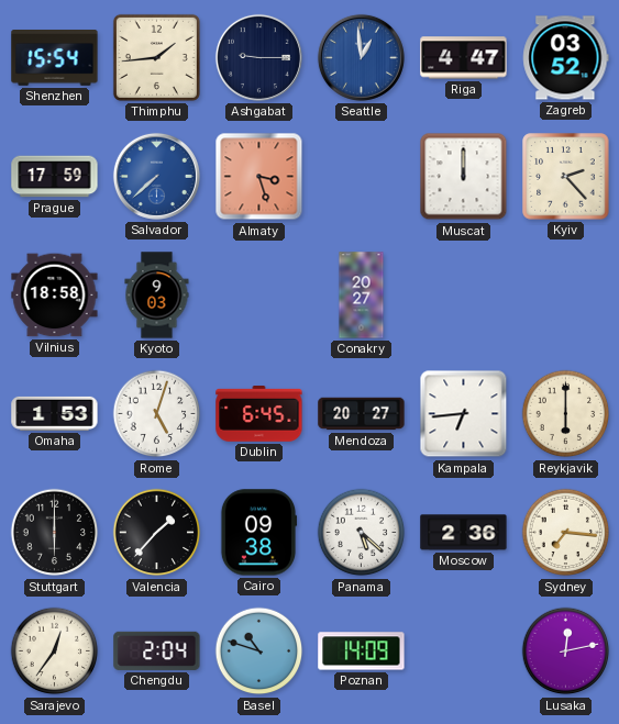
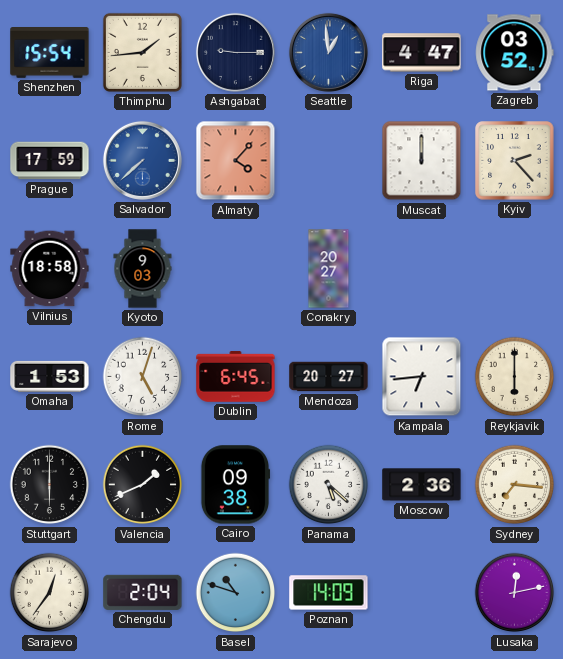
Almaty: 3:27 -> 4:07
Valencia: 1:37 -> 1:41
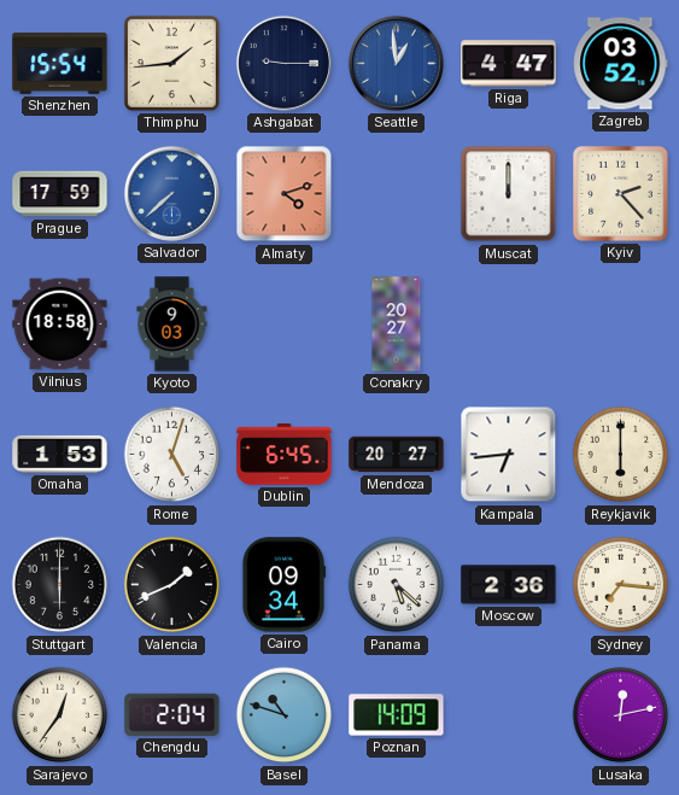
Almaty: 4:07 -> 4:12
Cairo: 09:38 -> 09:34
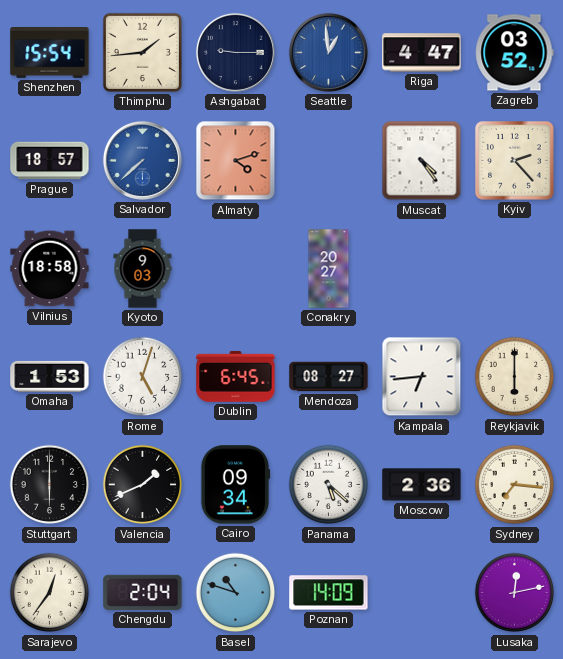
Prague: 17:59 -> 18:57
Muscat: 12:00 -> 4:24
Mendoza: 20:27 -> 08:27
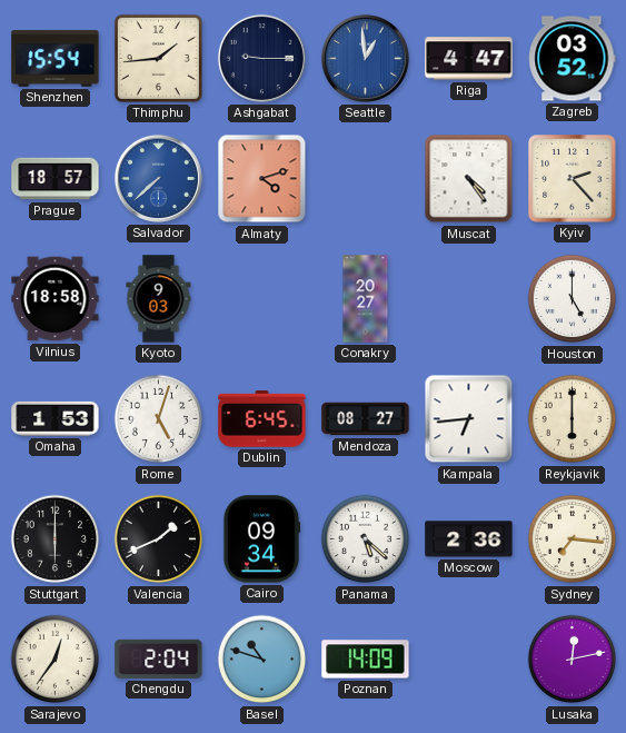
Houston: none -> 5:00
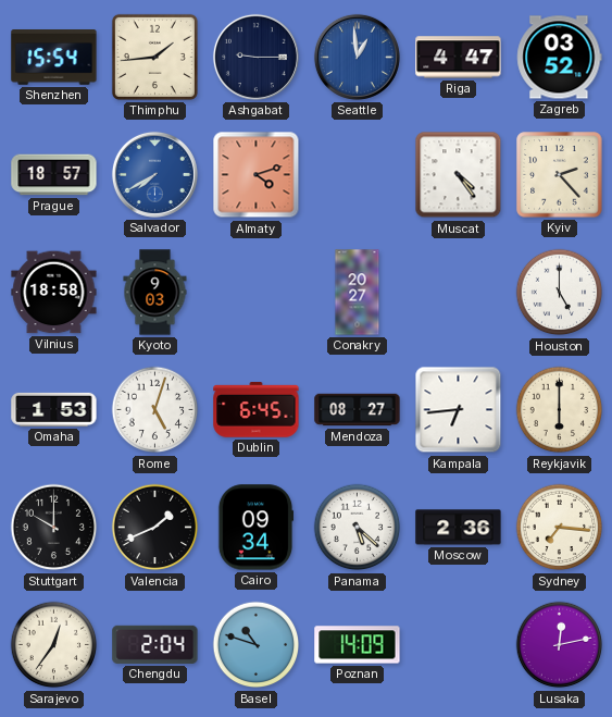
Salvador: 7:38 -> 7:40
Stuttgart: 6:00 -> 10:00
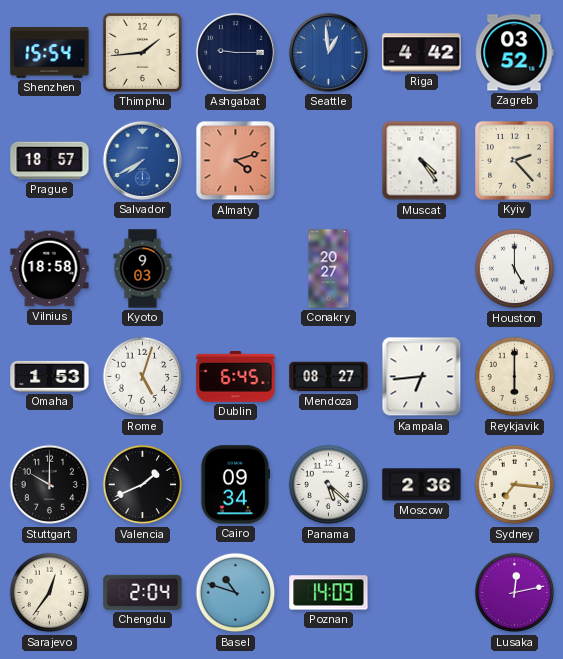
Riga: 4:47 -> 4:42
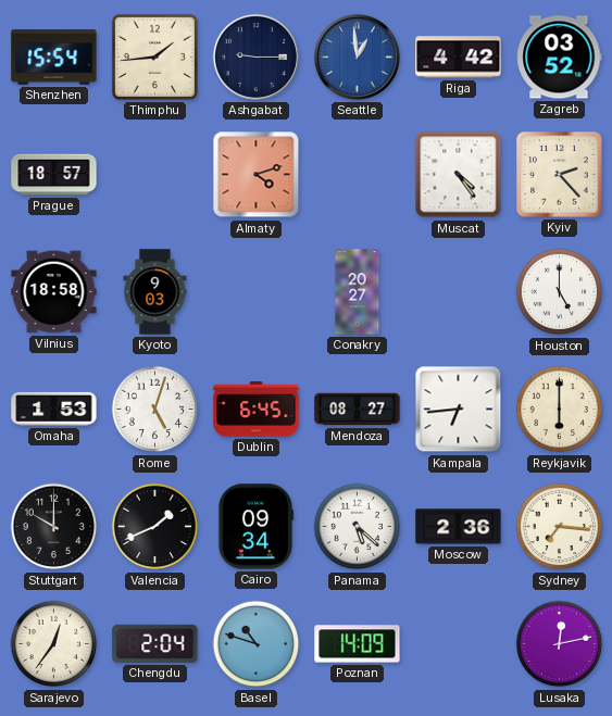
Salvador: 7:40 -> none
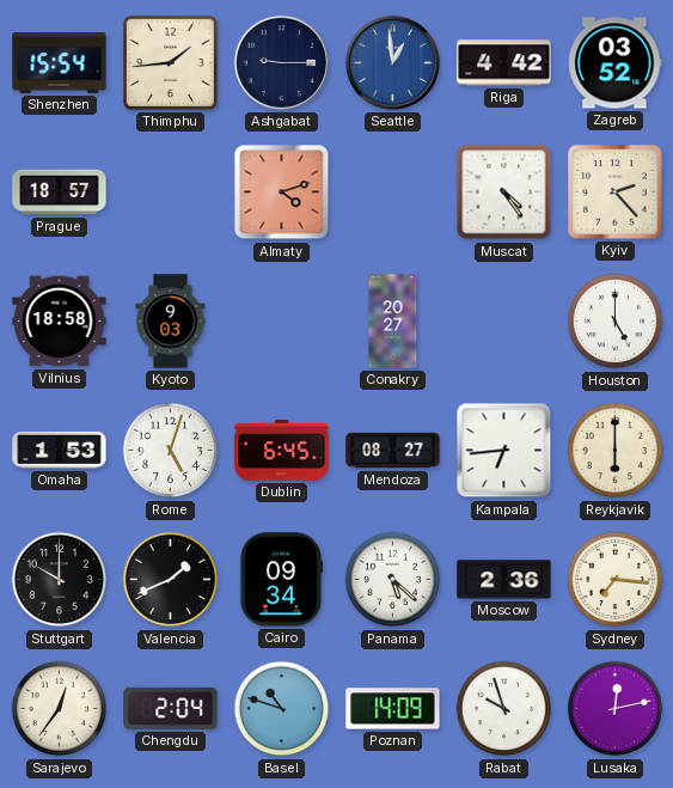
Rabat: none -> 9:57
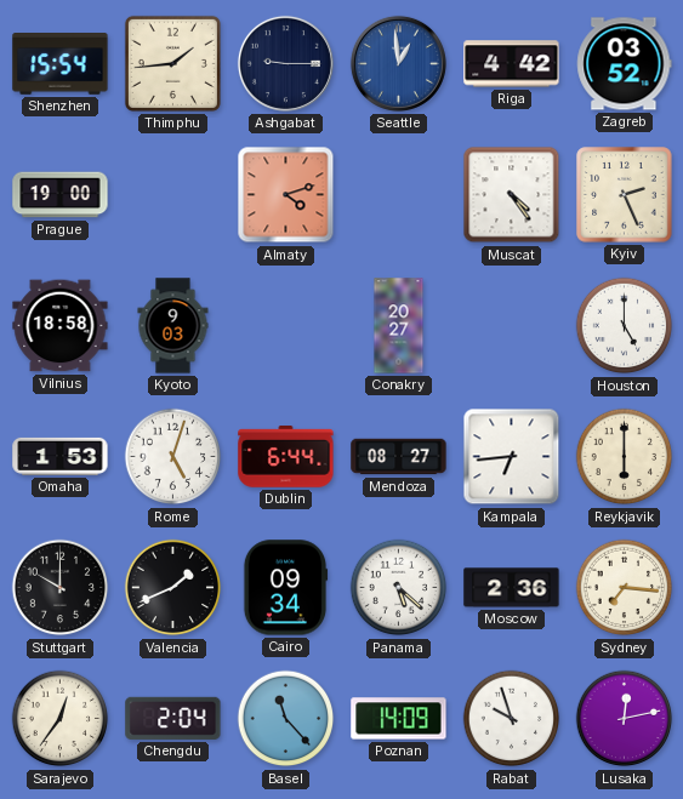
Prague: 18:57 -> 19:00
Kyiv: 2:23 -> 2:26
Dublin: 6:45 -> 6:44
Basel: 10:48 -> 11:23
